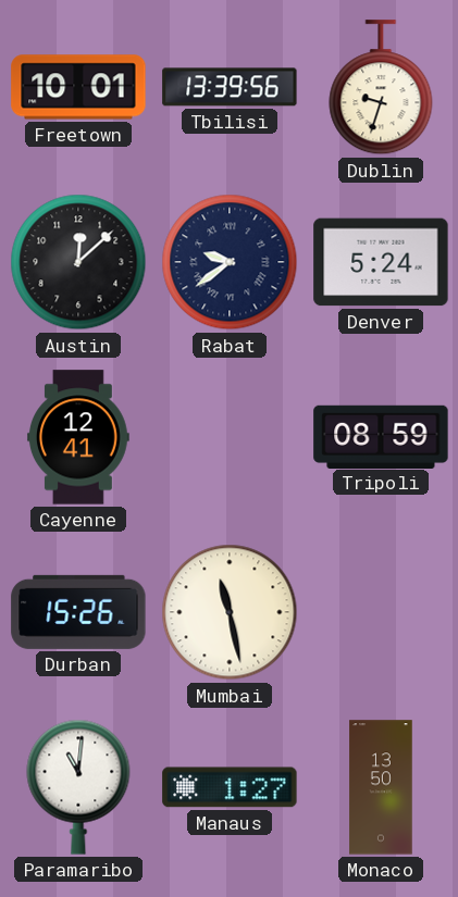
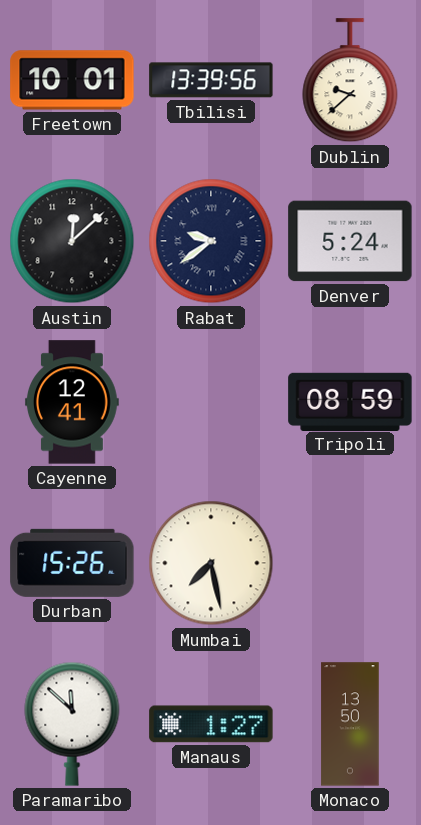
Dublin: 9:33 -> 9:38
Mumbai: 11:28 -> 7:28
Paramaribo: 11:01 -> 11:52
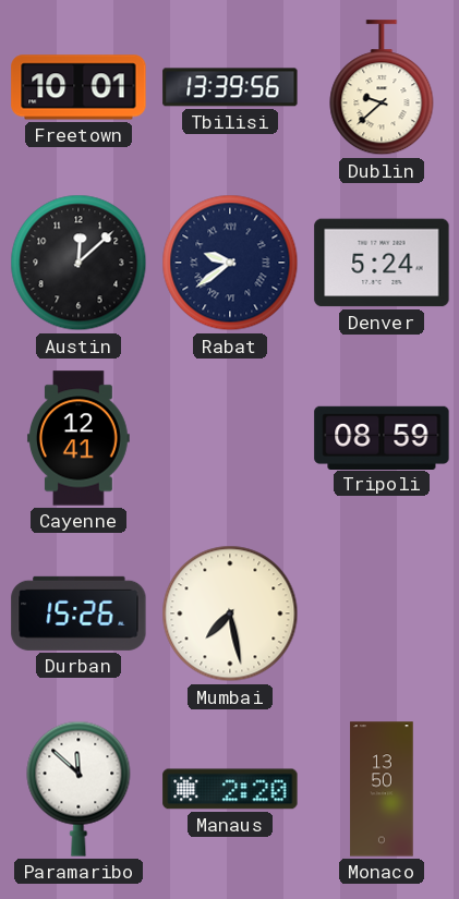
Manaus: 1:27 -> 2:20
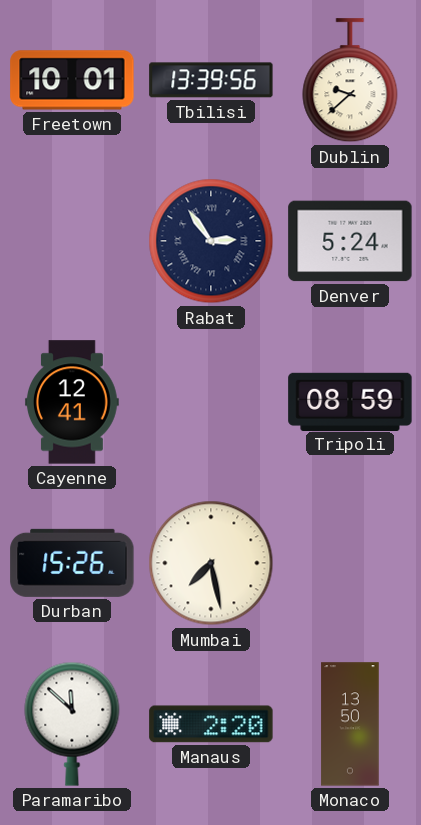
Austin: 12:08 -> none
Rabat: 9:39 -> 2:54
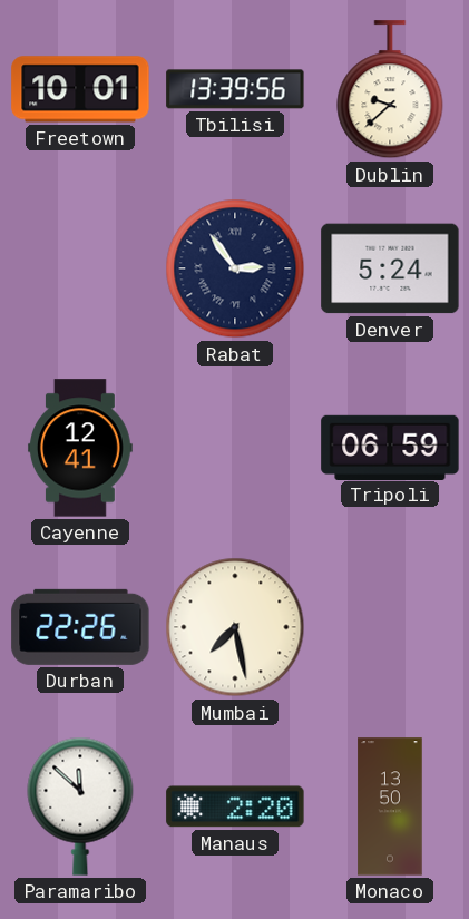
Tripoli: 08:59 -> 06:59
Durban: 15:26 -> 22:26
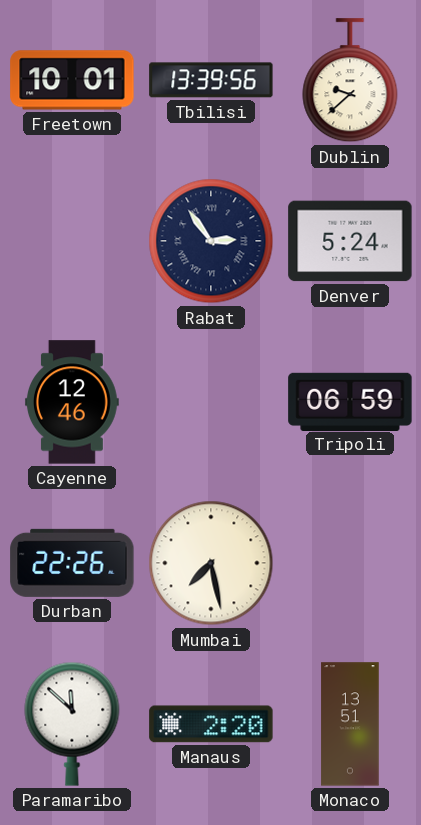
Cayenne: 12:41 -> 12:46
Monaco: 13:50 -> 13:51
